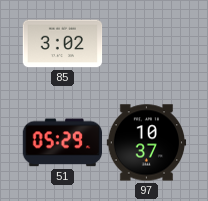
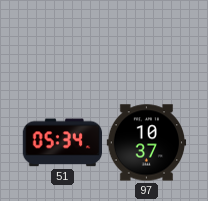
85: 3:02 -> none
51: 05:29 -> 05:34
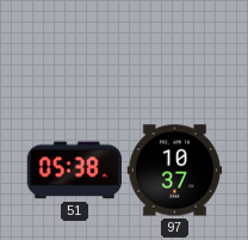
51: 05:34 -> 05:38
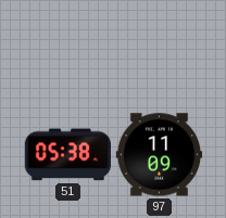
97: 10:37 -> 11:09
